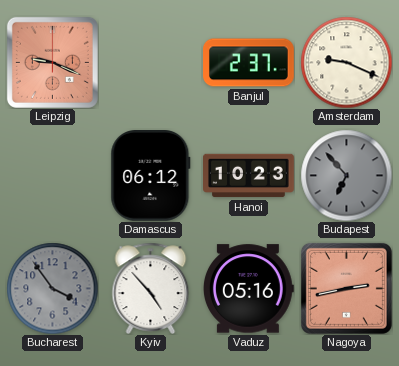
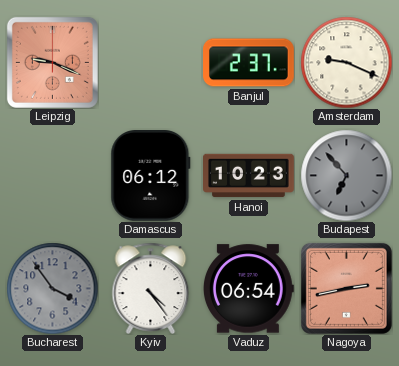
Kyiv: 4:53 -> 4:24
Vaduz: 05:16 -> 06:54
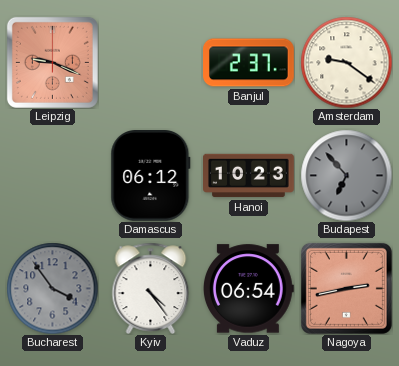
Amsterdam: 9:19 -> 9:21
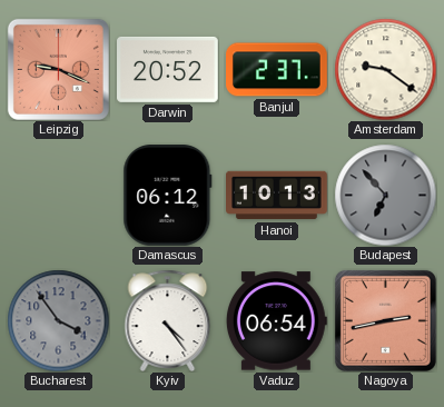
Darwin: none -> 20:52
Hanoi: 10:23 -> 10:13
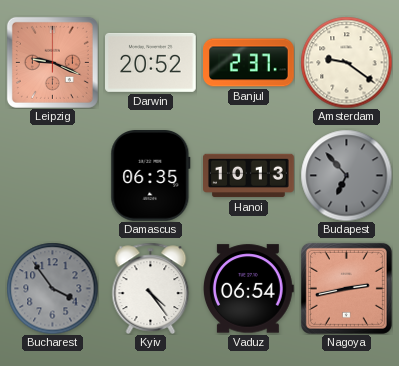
Damascus: 06:12 -> 06:35
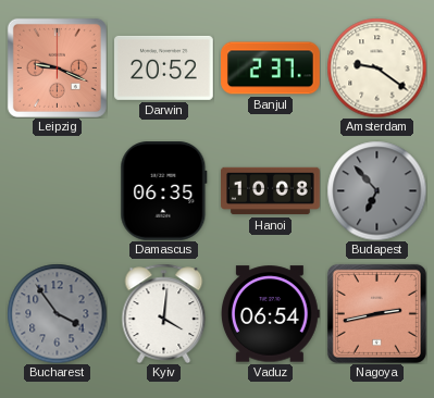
Hanoi: 10:13 -> 10:08
Kyiv: 4:24 -> 4:01
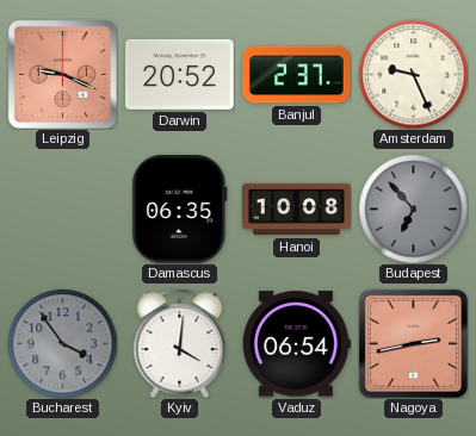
Amsterdam: 9:21 -> 9:26
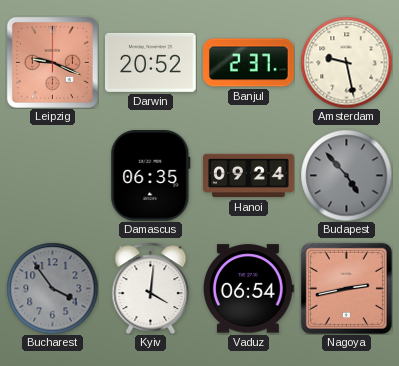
Amsterdam: 9:26 -> 9:28
Hanoi: 10:08 -> 09:24
Budapest: 6:53 -> 4:53
